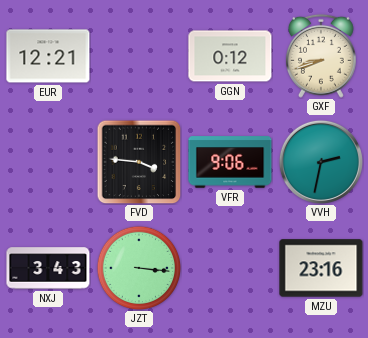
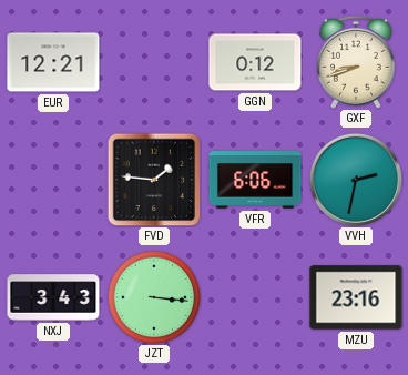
FVD: 3:46 -> 1:46
VFR: 9:06 -> 6:06
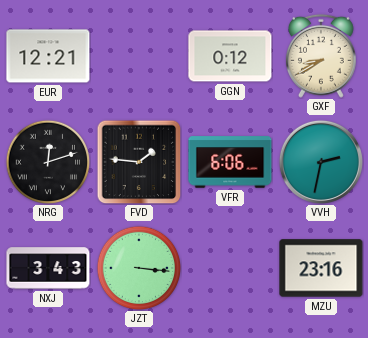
GXF: 8:42 -> 8:40
NRG: none -> 12:12
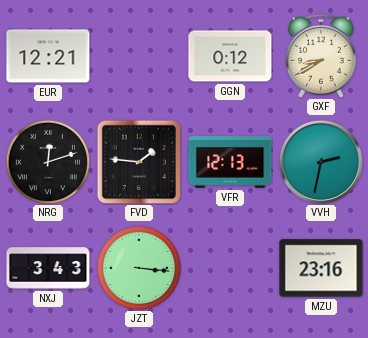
VFR: 6:06 -> 12:13
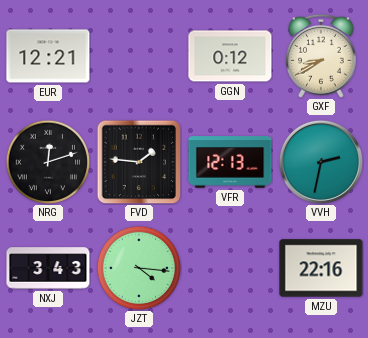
JZT: 3:16 -> 4:16
MZU: 23:16 -> 22:16
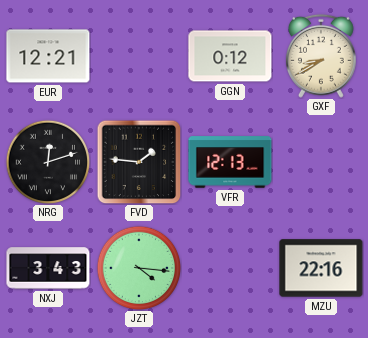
VVH: 2:32 -> none
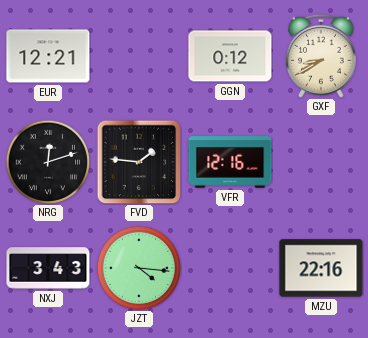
VFR: 12:13 -> 12:16
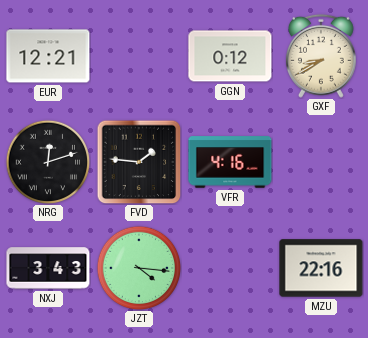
VFR: 12:16 -> 4:16
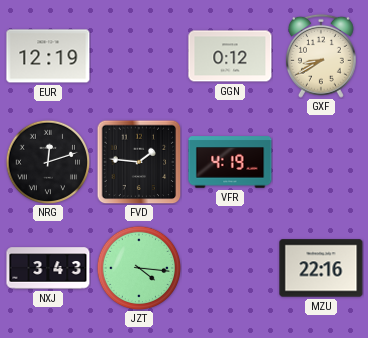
EUR: 12:21 -> 12:19
VFR: 4:16 -> 4:19
